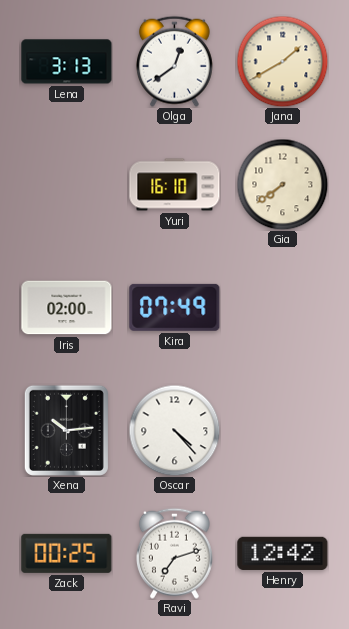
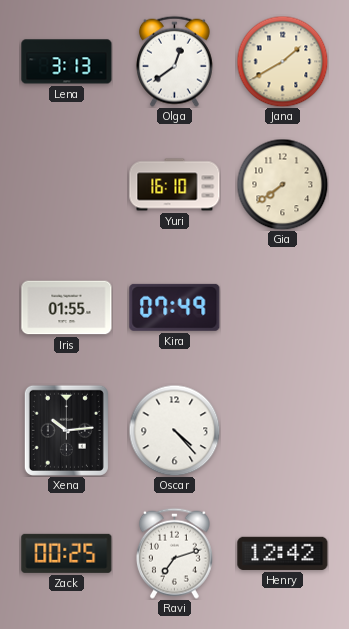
Iris: 02:00 -> 01:55
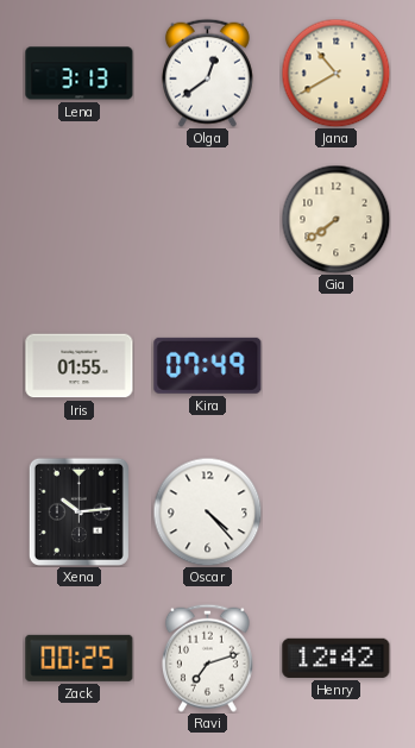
Jana: 1:40 -> 10:40
Yuri: 16:10 -> none
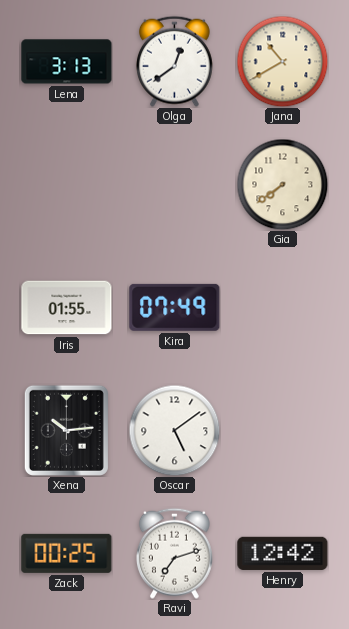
Oscar: 4:23 -> 5:09
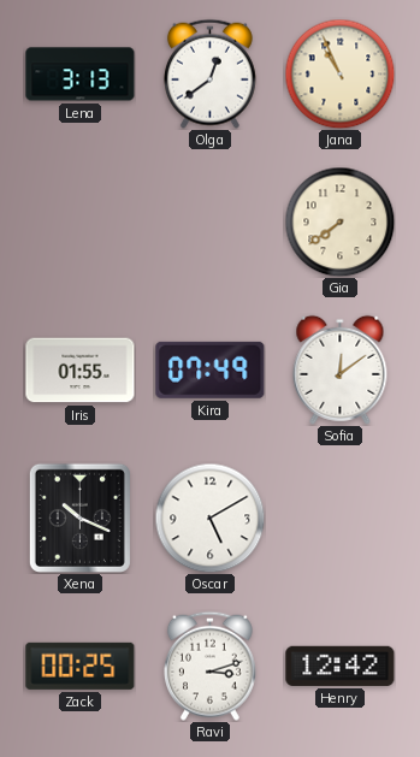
Jana: 10:40 -> 10:56
Sofia: none -> 12:09
Xena: 10:14 -> 10:19
Oscar: 5:09 -> 5:10
Ravi: 7:12 -> 3:12
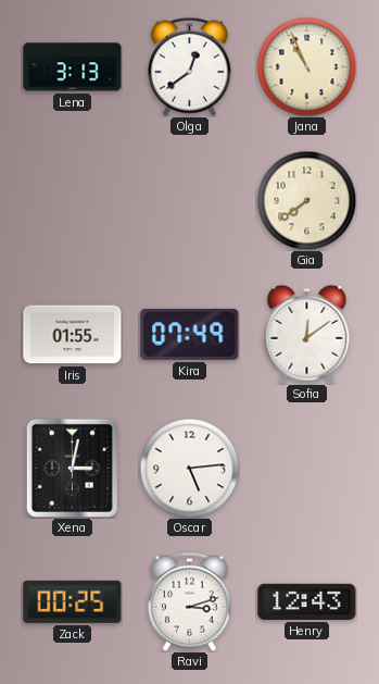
Xena: 10:19 -> 3:02
Oscar: 5:10 -> 5:14
Henry: 12:42 -> 12:43
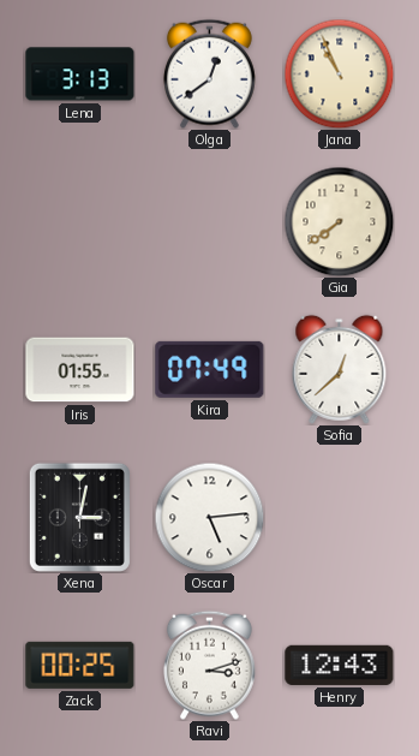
Sofia: 12:09 -> 12:38
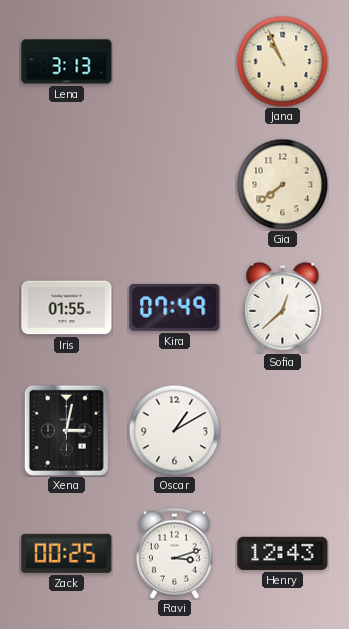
Olga: 12:39 -> none
Oscar: 5:14 -> 1:10
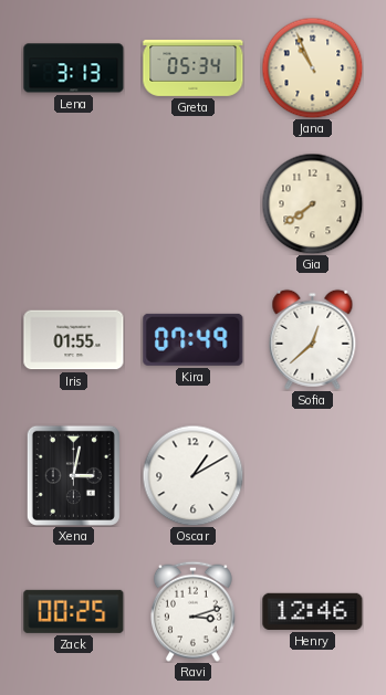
Greta: none -> 05:34
Henry: 12:43 -> 12:46
